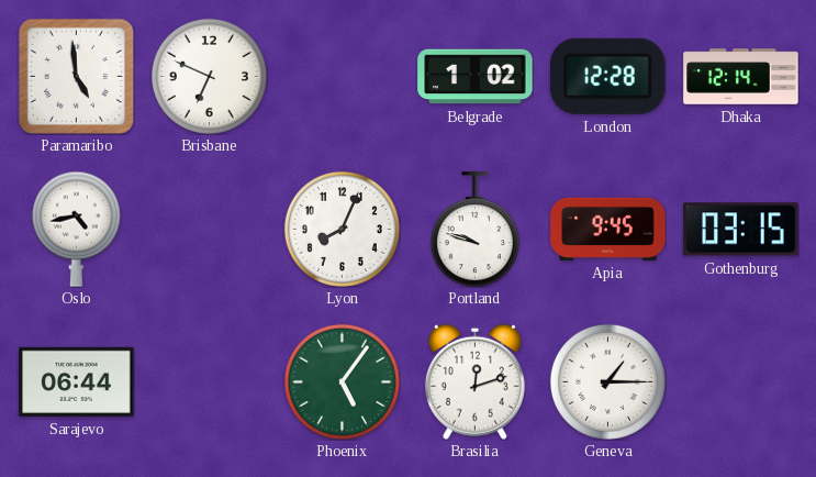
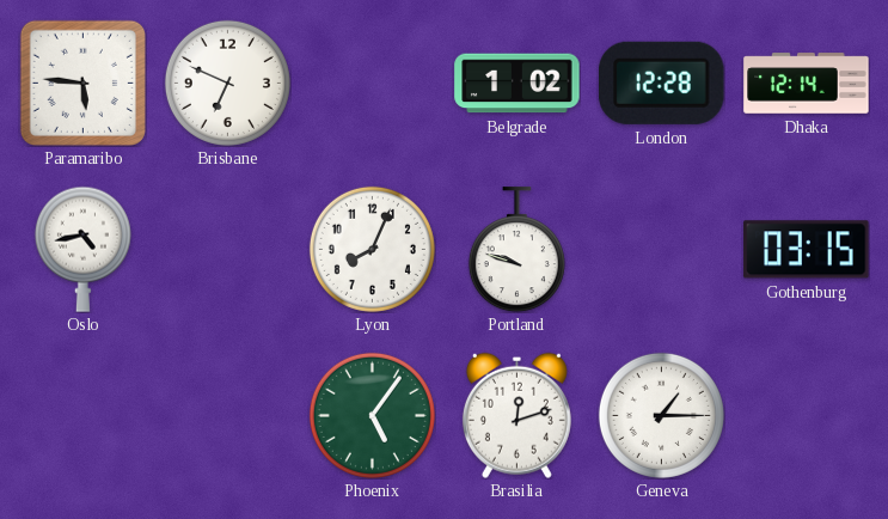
Paramaribo: 4:59 -> 5:46
Apia: 9:45 -> none
Sarajevo: 06:44 -> none
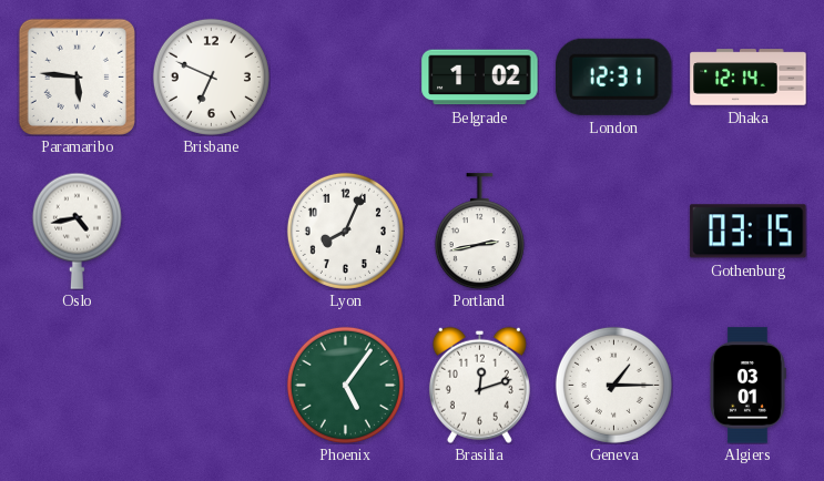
London: 12:28 -> 12:31
Portland: 9:48 -> 2:43
Algiers: none -> 03:01
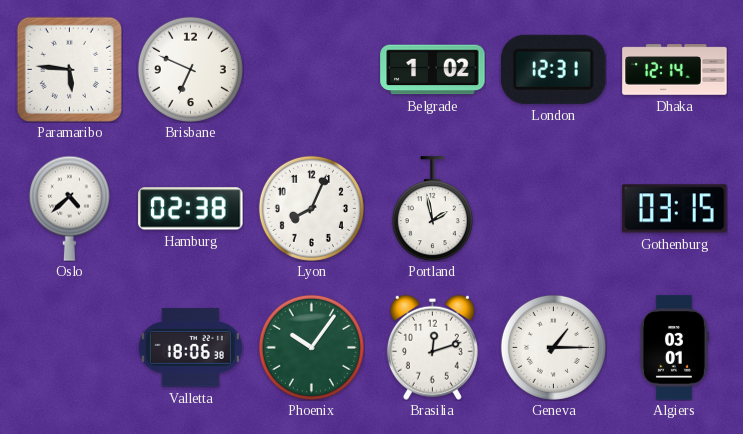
Oslo: 4:43 -> 4:38
Hamburg: none -> 02:38
Portland: 2:43 -> 1:58
Valletta: none -> 18:06
Phoenix: 5:06 -> 10:06
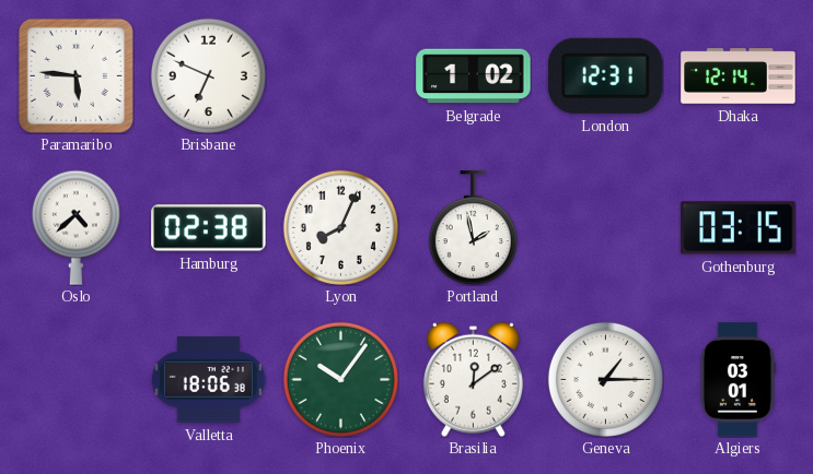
Brasilia: 12:12 -> 12:09
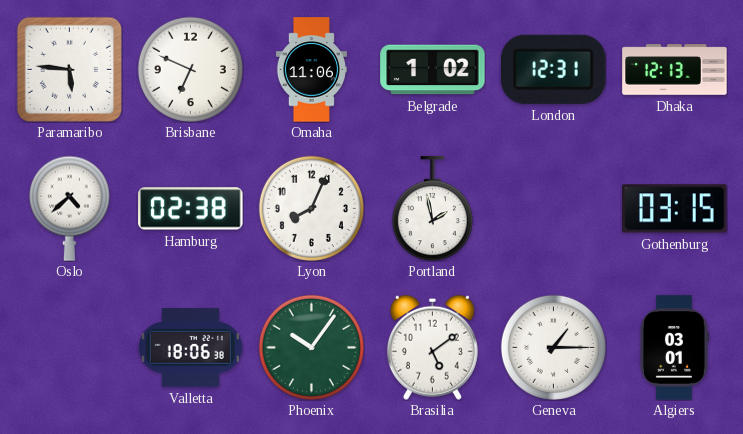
Omaha: none -> 11:06
Dhaka: 12:14 -> 12:13
Brasilia: 12:09 -> 5:09
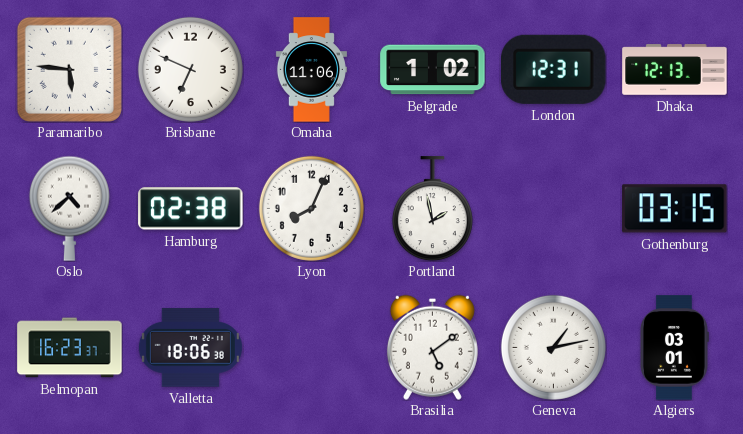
Belmopan: none -> 16:23
Phoenix: 10:06 -> none
Geneva: 1:15 -> 1:13
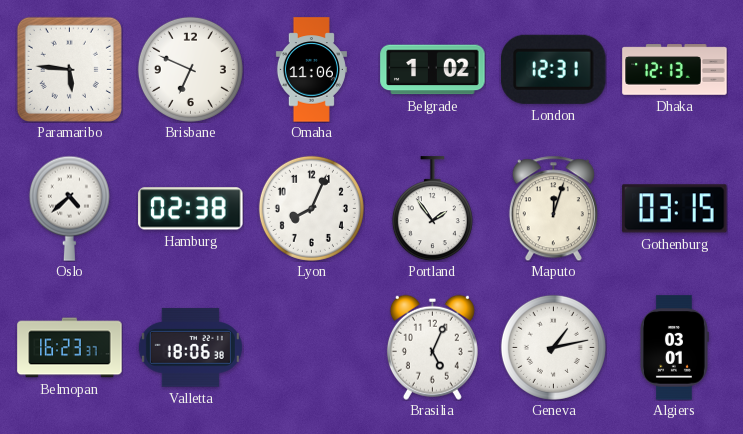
Portland: 1:58 -> 1:54
Maputo: none -> 12:03
Brasilia: 5:09 -> 5:04
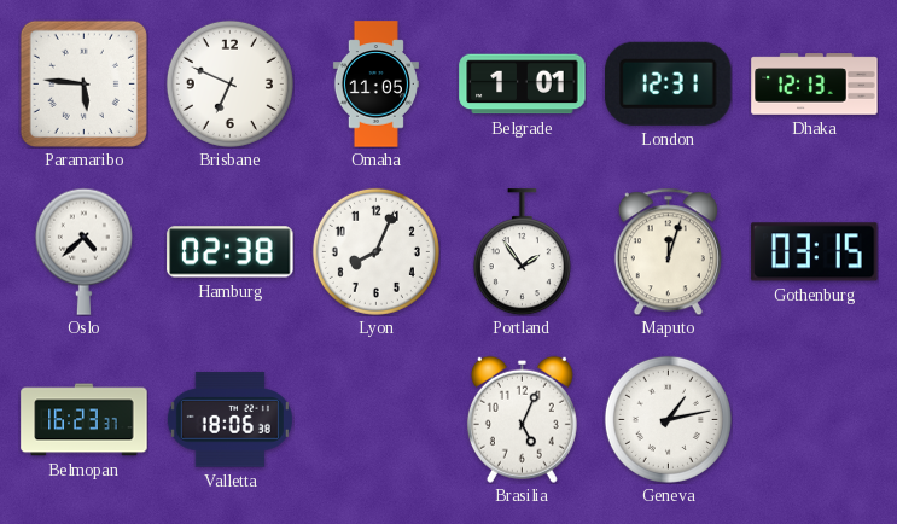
Omaha: 11:06 -> 11:05
Belgrade: 1:02 -> 1:01
Algiers: 03:01 -> none
